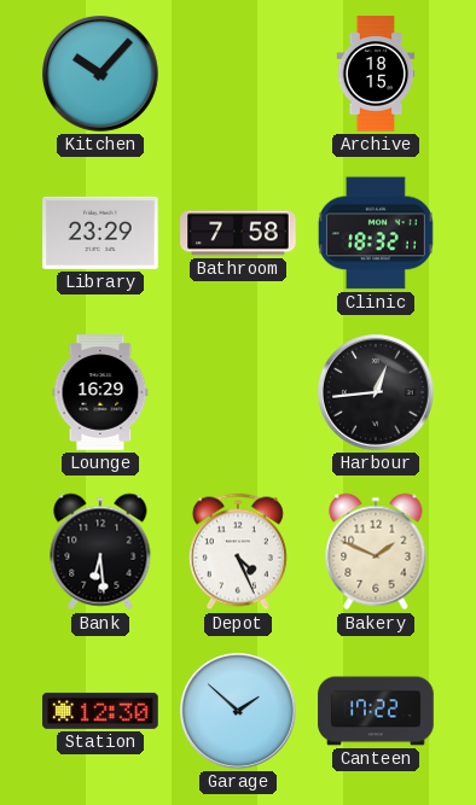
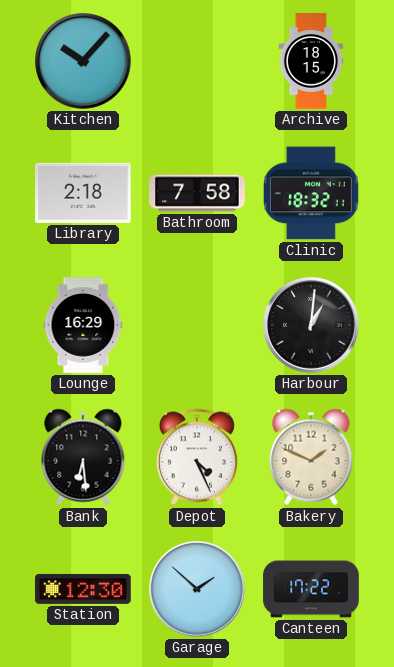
Library: 23:29 -> 2:18
Harbour: 12:44 -> 1:01
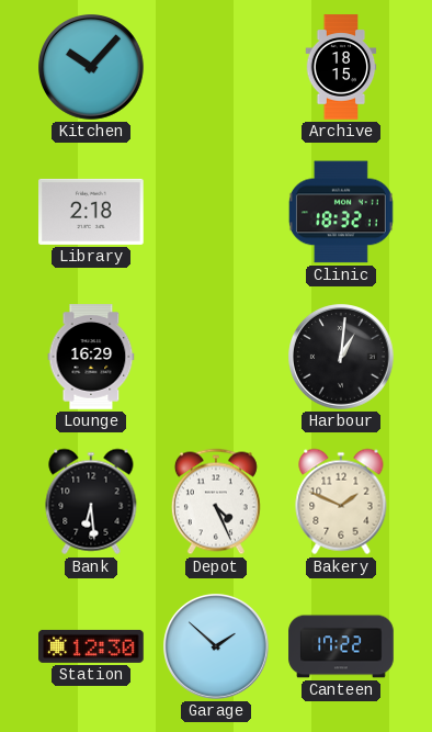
Bathroom: 7:58 -> none
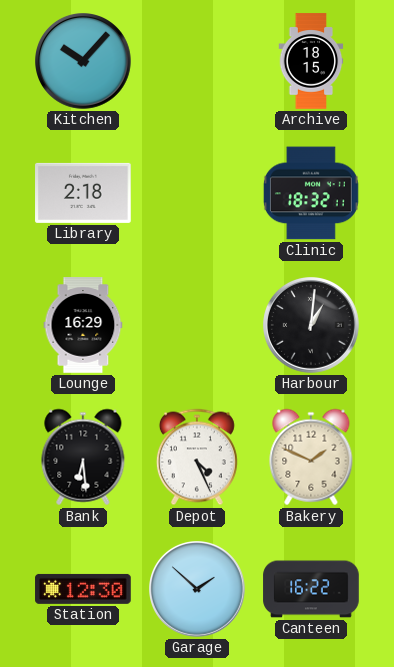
Canteen: 17:22 -> 16:22
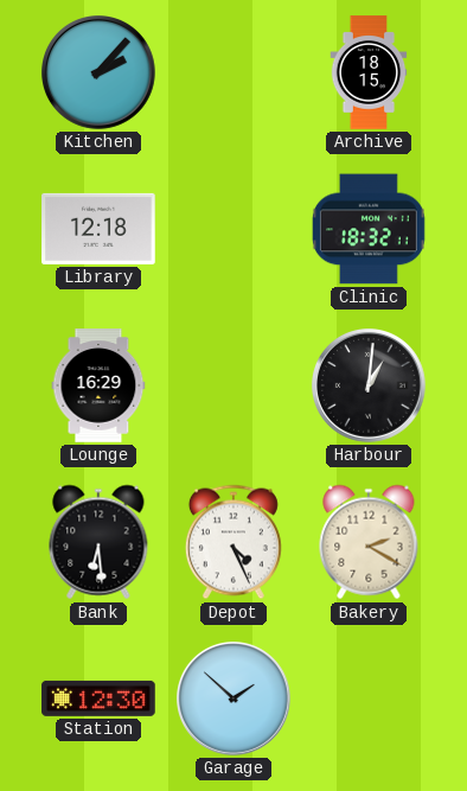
Kitchen: 10:07 -> 2:07
Library: 2:18 -> 12:18
Bakery: 1:49 -> 2:20
Canteen: 16:22 -> none
